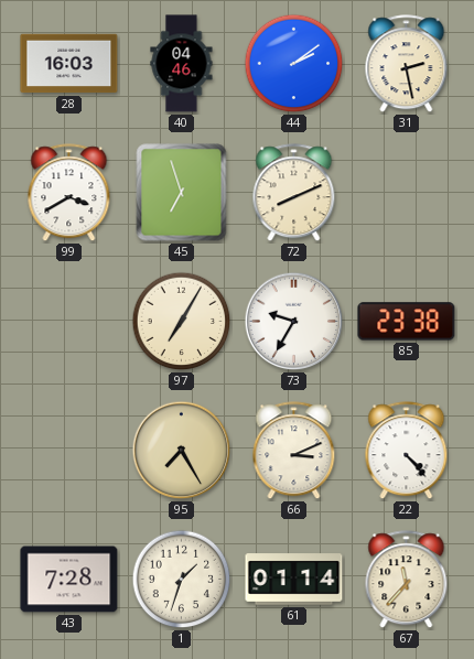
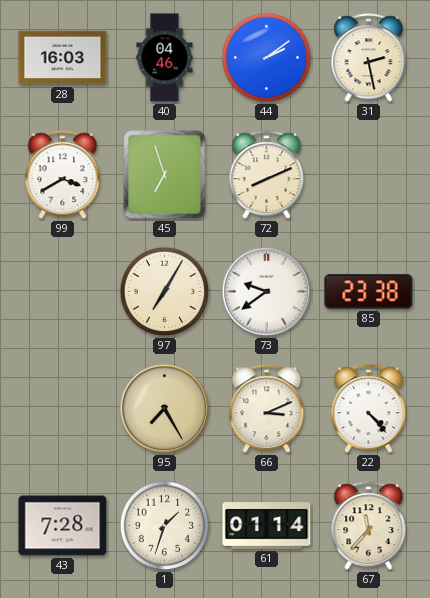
73: 9:35 -> 9:39
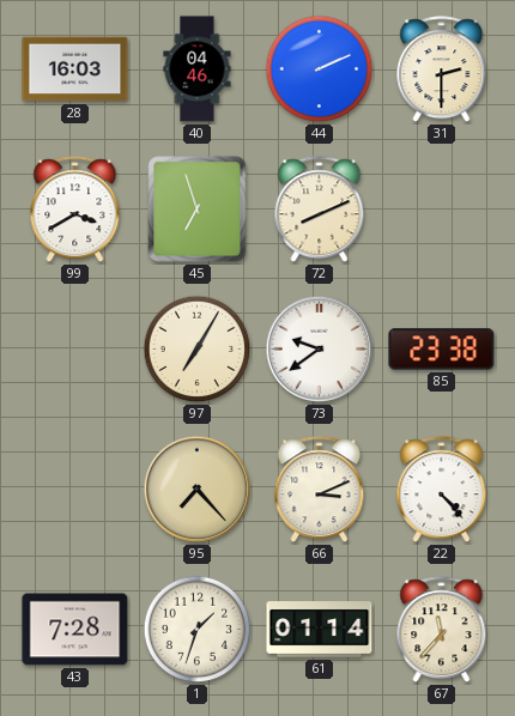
44: 2:09 -> 2:11
31: 2:28 -> 2:30
95: 7:25 -> 7:23
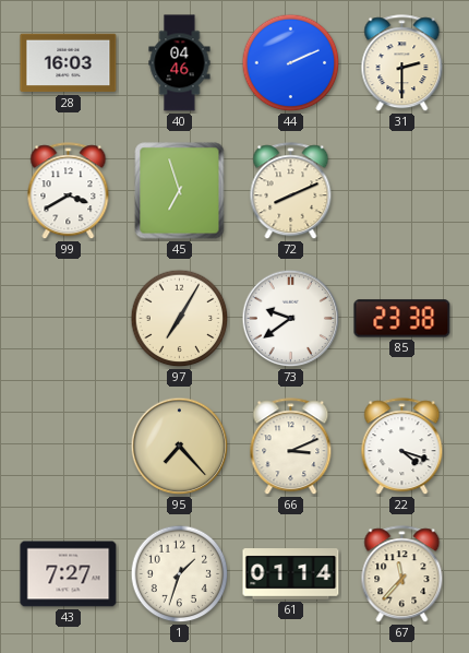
22: 4:23 -> 4:18
43: 7:28 -> 7:27
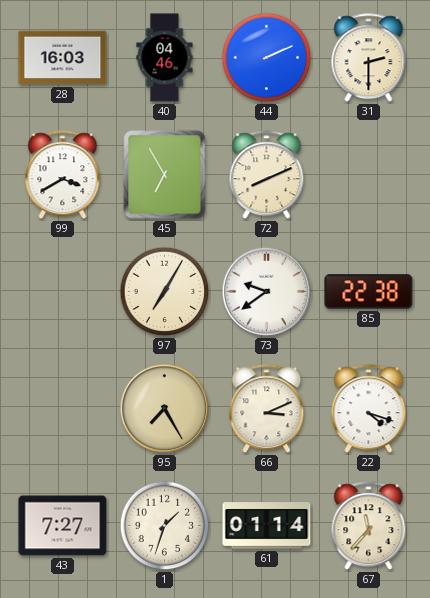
45: 6:57 -> 6:55
85: 23:38 -> 22:38
95: 7:23 -> 7:25
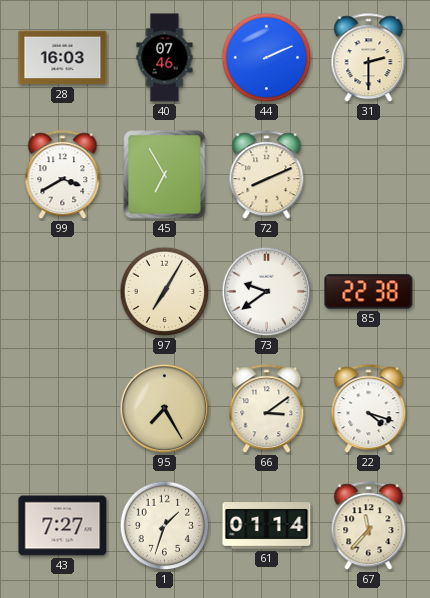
40: 04:46 -> 07:46
66: 3:11 -> 3:09
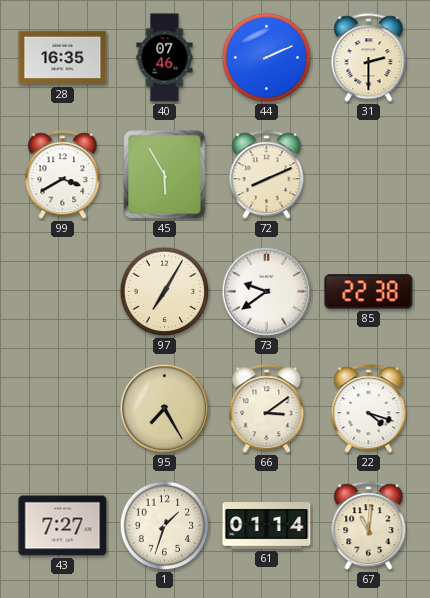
28: 16:03 -> 16:35
45: 6:55 -> 5:55
67: 11:37 -> 11:01
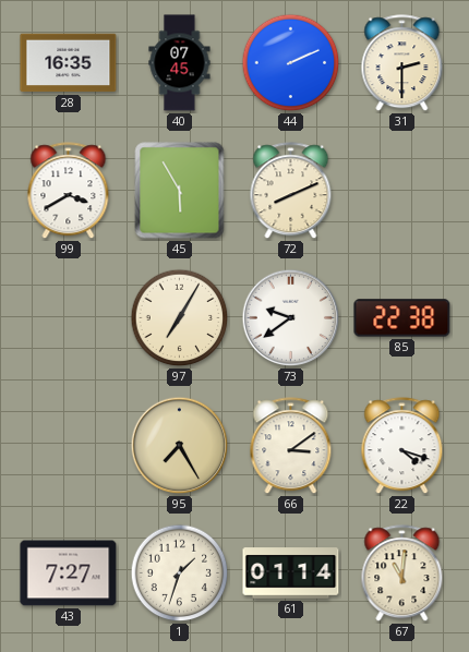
40: 07:46 -> 07:45
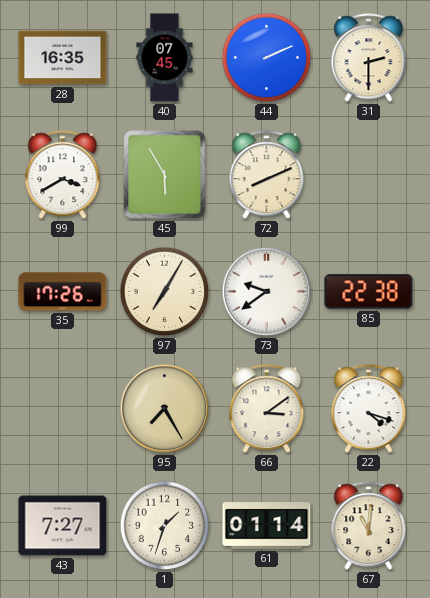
35: none -> 17:26
